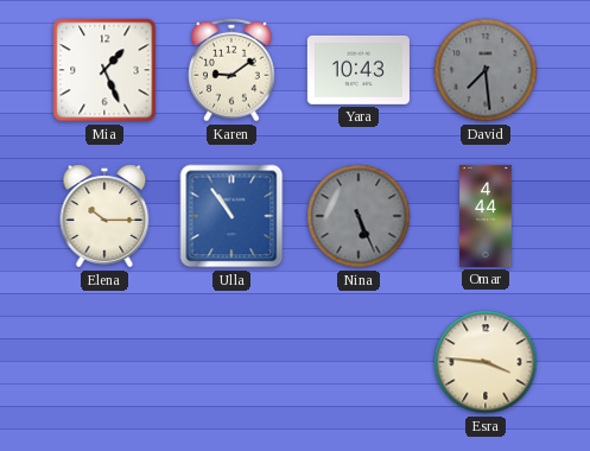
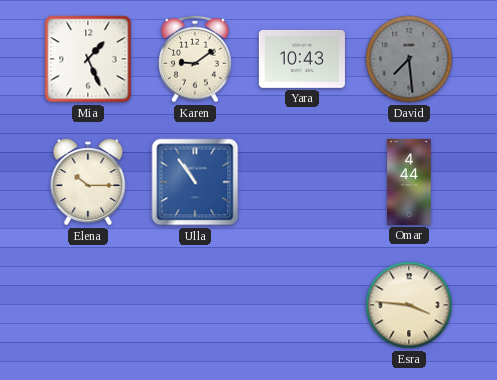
Nina: 5:26 -> none
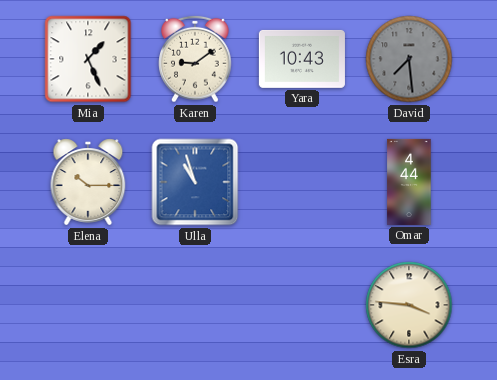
Ulla: 10:54 -> 10:57
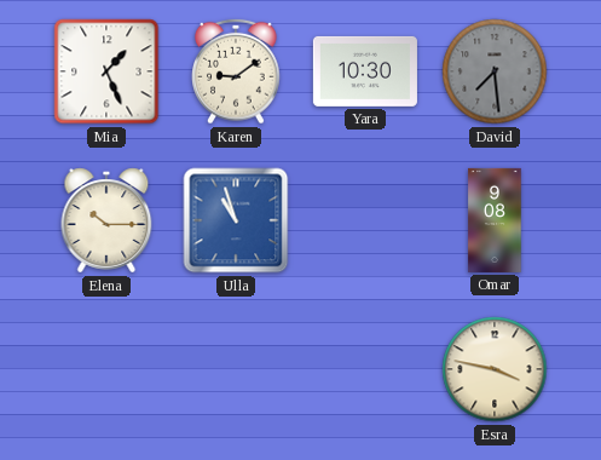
Yara: 10:43 -> 10:30
Omar: 4:44 -> 9:08
Esra: 3:46 -> 3:47
